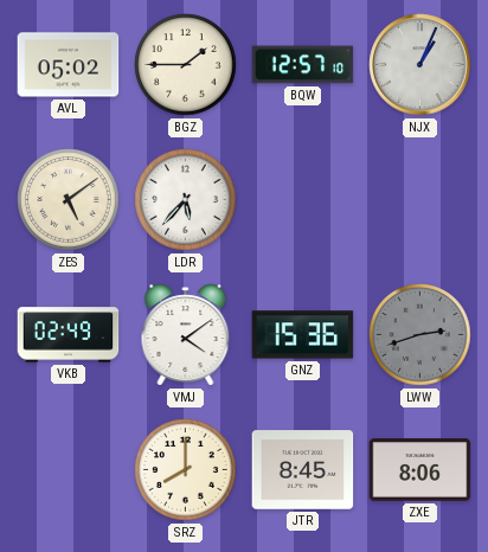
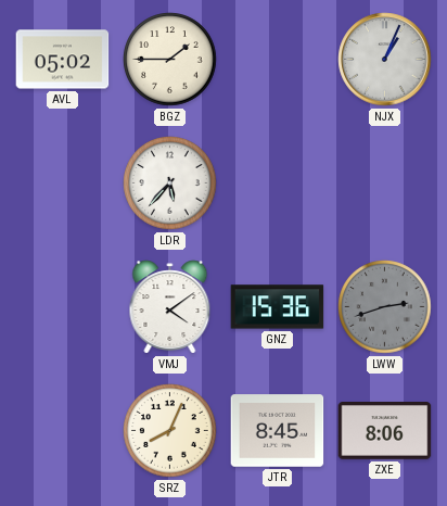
BQW: 12:57 -> none
ZES: 5:09 -> none
VKB: 02:49 -> none
SRZ: 8:00 -> 8:04
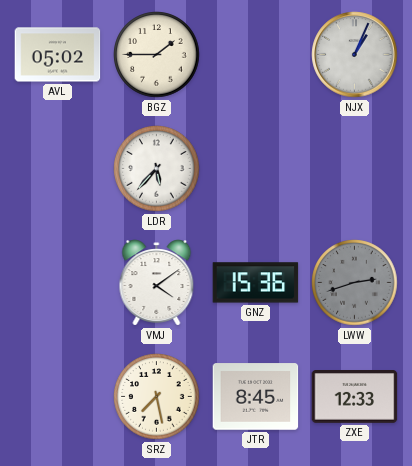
SRZ: 8:04 -> 7:28
ZXE: 8:06 -> 12:33
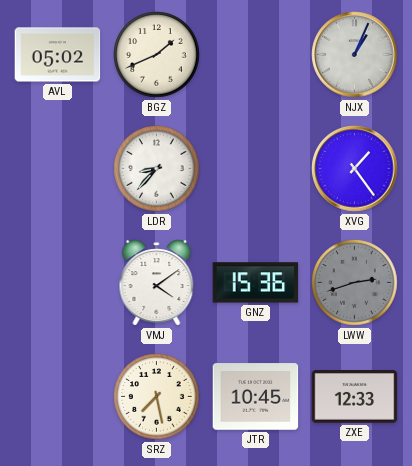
BGZ: 1:45 -> 1:41
LDR: 5:37 -> 8:37
XVG: none -> 1:24
JTR: 8:45 -> 10:45
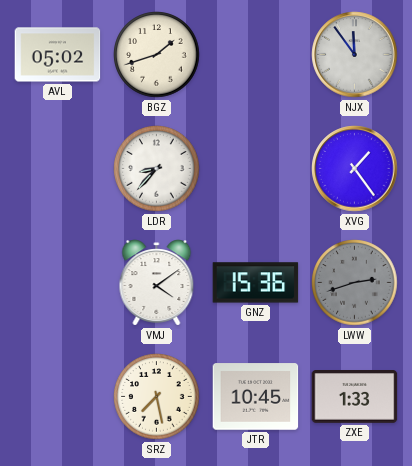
BGZ: 1:41 -> 1:42
NJX: 1:04 -> 11:54
ZXE: 12:33 -> 1:33
